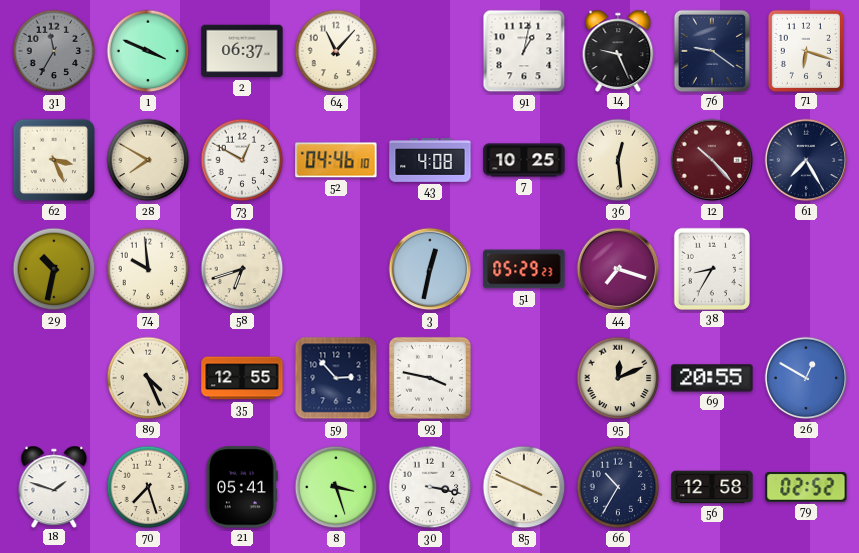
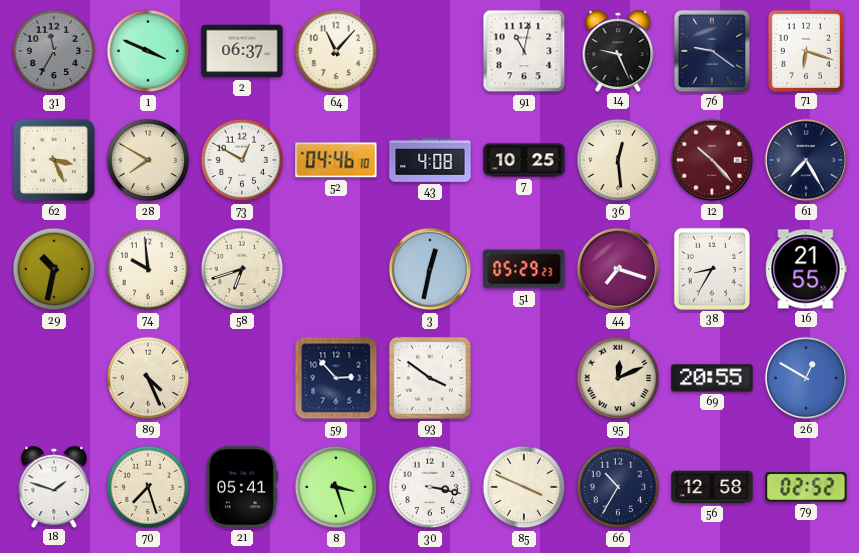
91: 1:02 -> 11:02
16: none -> 21:55
35: 12:55 -> none
93: 3:47 -> 3:51
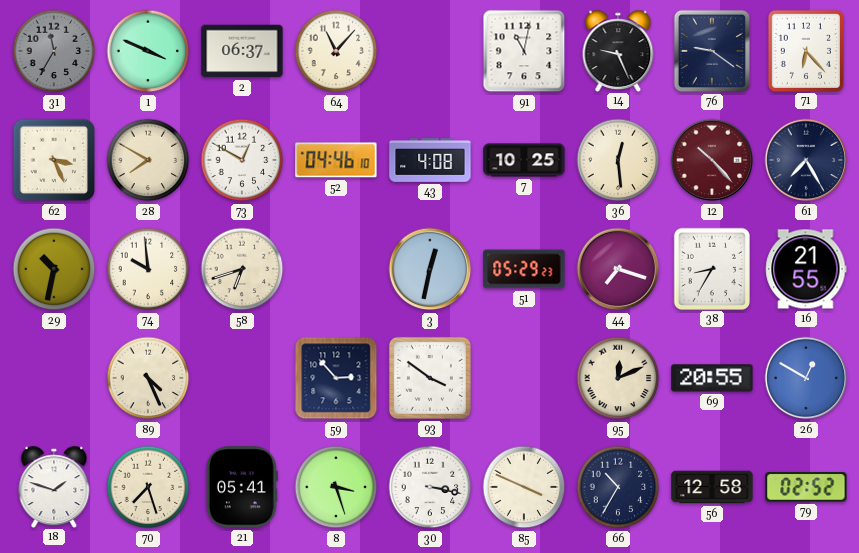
71: 6:18 -> 6:23
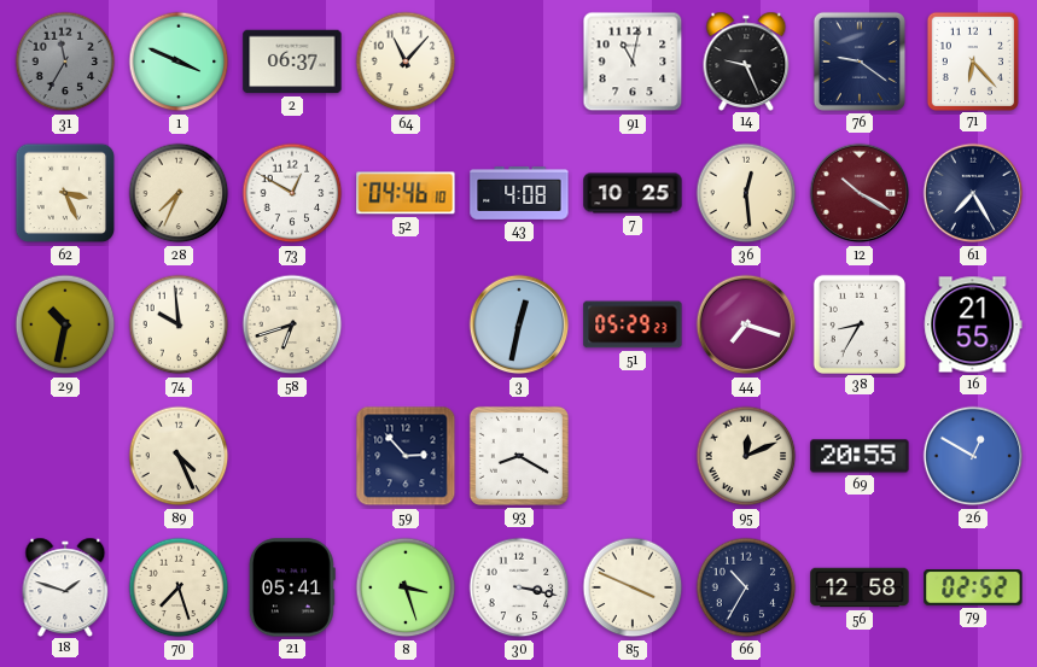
28: 7:50 -> 7:34
12: 10:23 -> 10:20
93: 3:51 -> 8:20
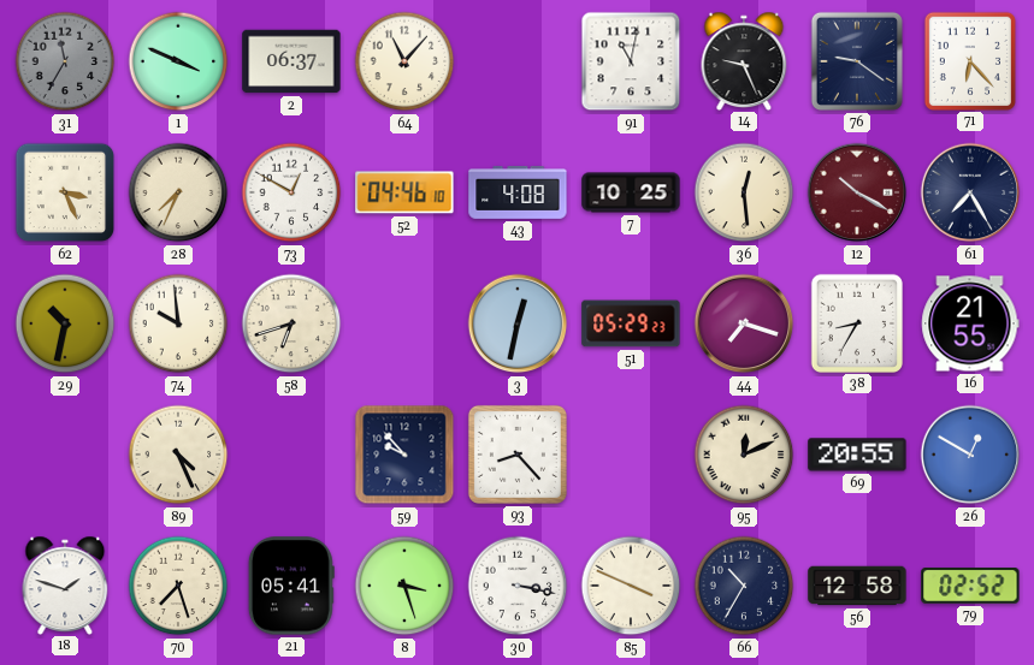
59: 2:53 -> 9:53
93: 8:20 -> 8:23
